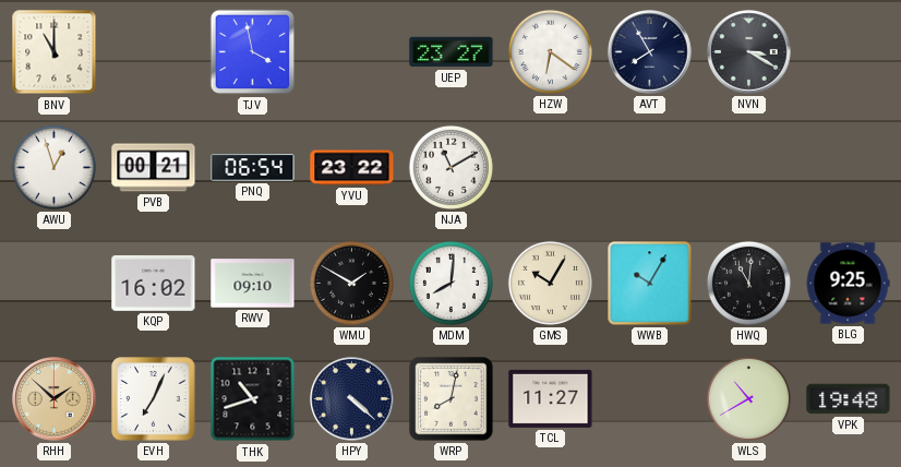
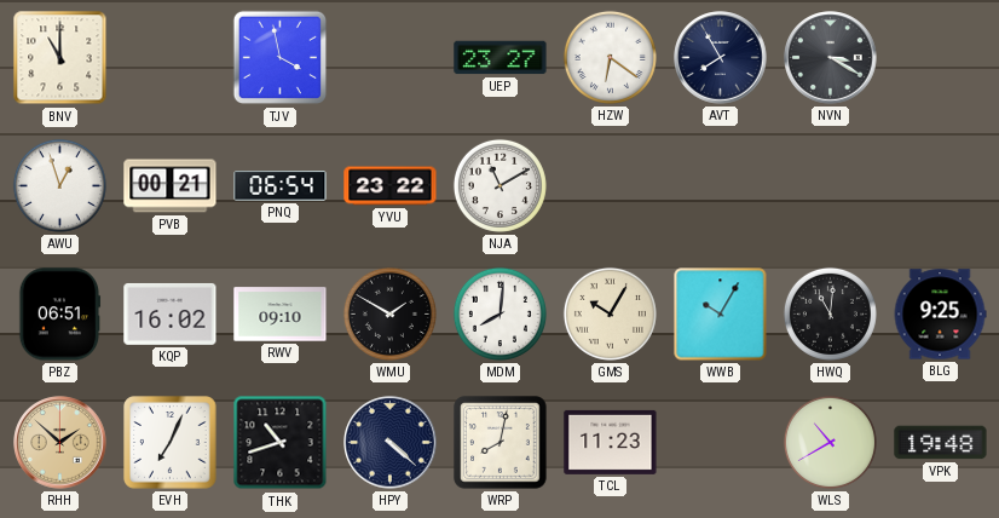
PBZ: none -> 06:51
TCL: 11:27 -> 11:23
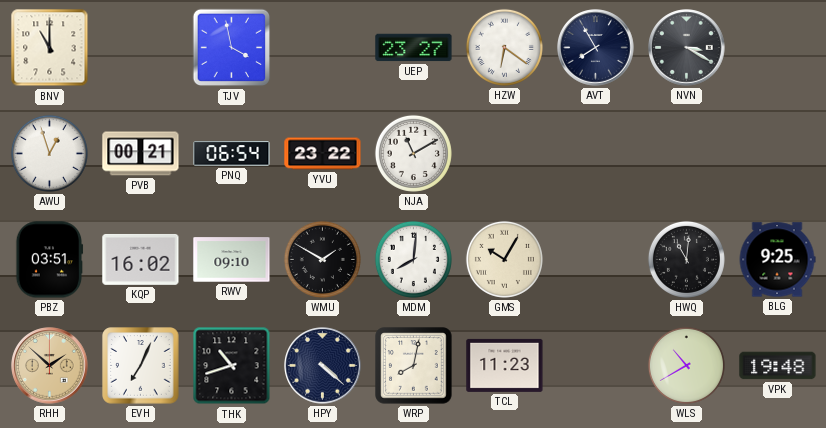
PBZ: 06:51 -> 03:51
WWB: 10:05 -> none
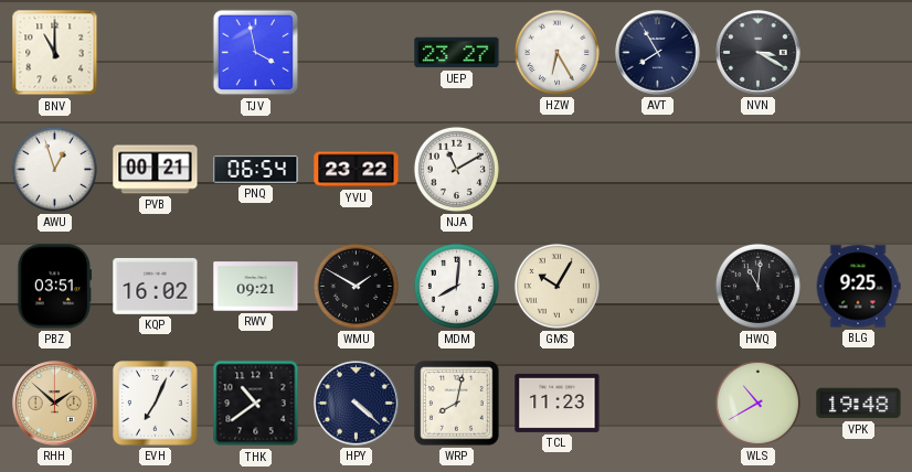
HZW: 6:21 -> 6:25
RWV: 09:10 -> 09:21
THK: 10:42 -> 10:39
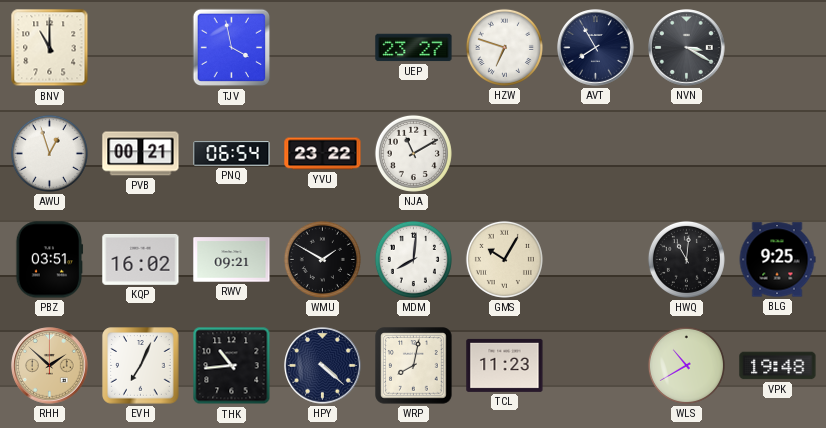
HZW: 6:25 -> 6:48
THK: 10:39 -> 10:44
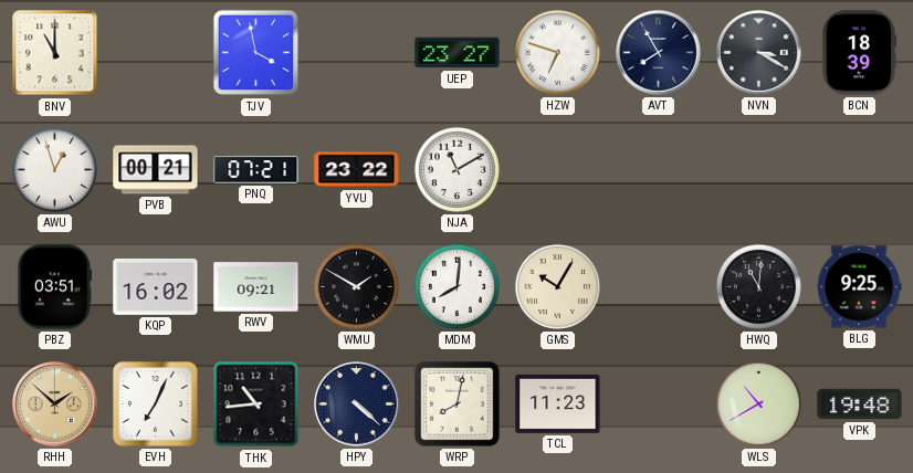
BCN: none -> 18:39
PNQ: 06:54 -> 07:21
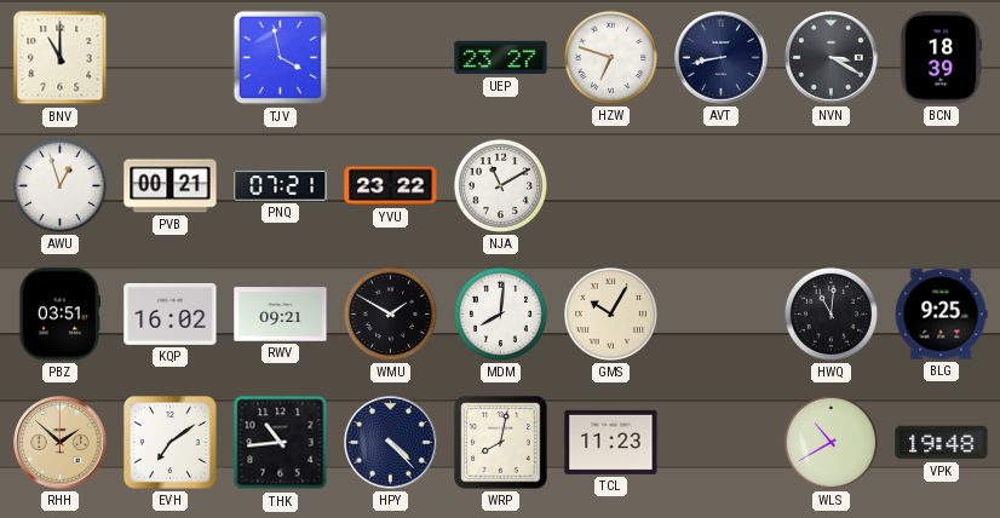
AVT: 7:55 -> 8:43
EVH: 7:04 -> 7:09
HPY: 4:22 -> 4:23
